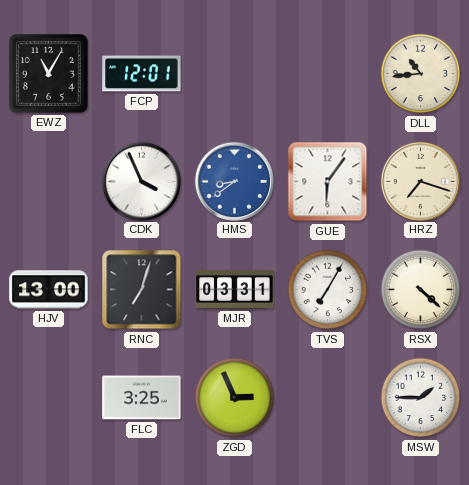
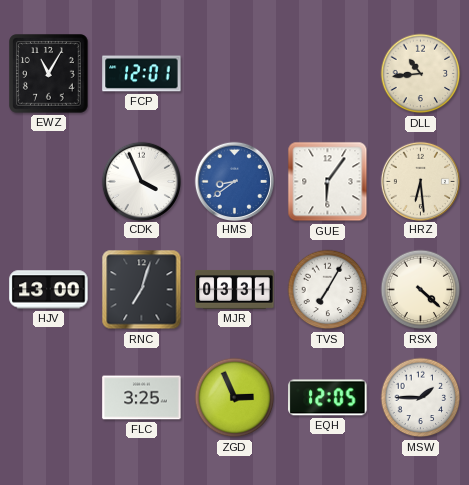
HRZ: 7:18 -> 6:29
EQH: none -> 12:05
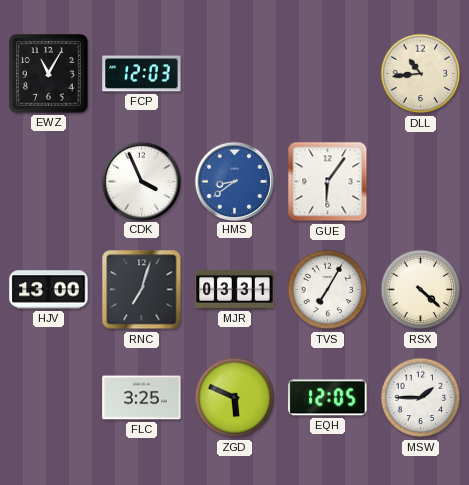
FCP: 12:01 -> 12:03
HRZ: 6:29 -> none
ZGD: 2:56 -> 5:49
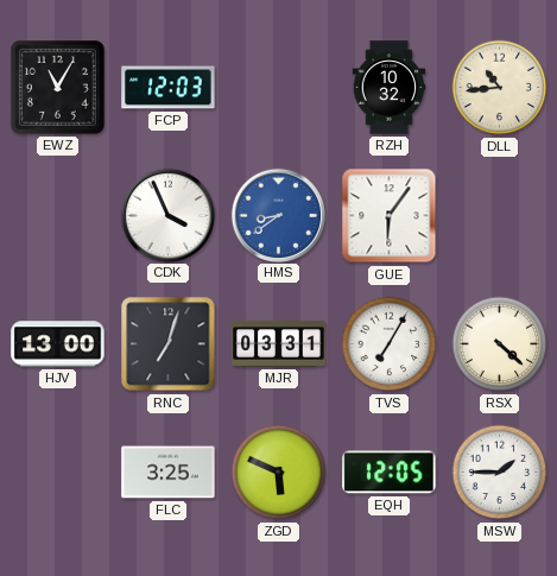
RZH: none -> 10:32
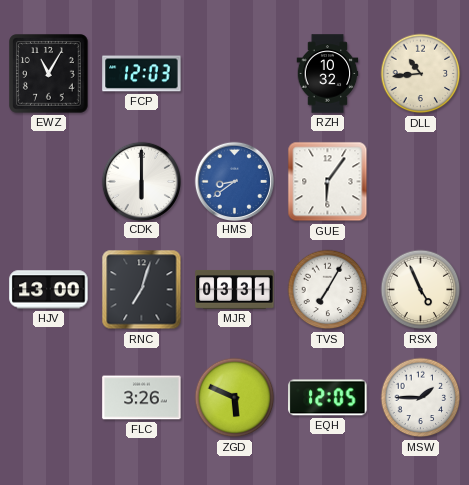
CDK: 3:56 -> 6:00
RSX: 4:22 -> 4:56
FLC: 3:25 -> 3:26
